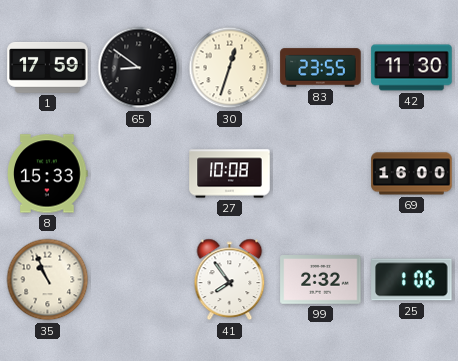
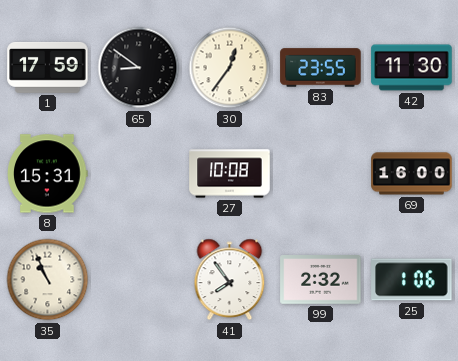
30: 12:33 -> 12:36
8: 15:33 -> 15:31
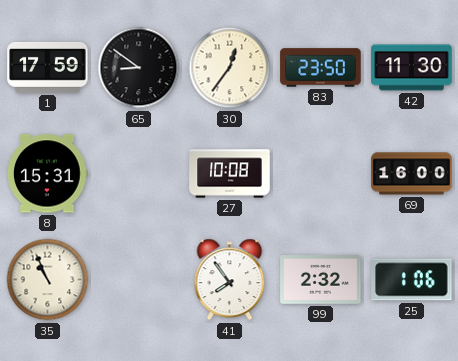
83: 23:55 -> 23:50
